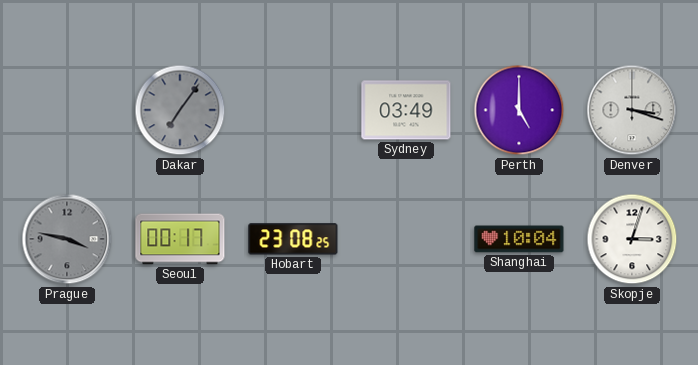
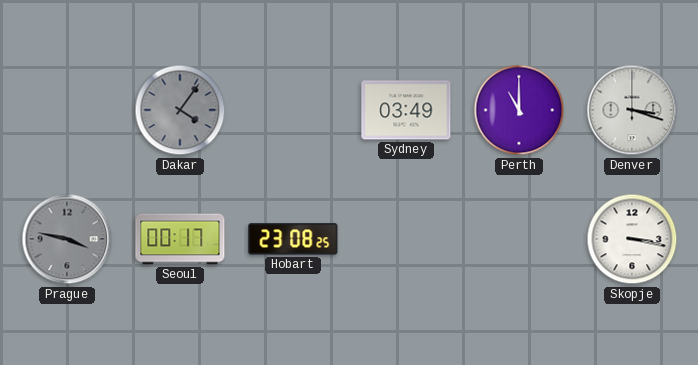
Dakar: 7:06 -> 4:06
Perth: 5:00 -> 11:00
Shanghai: 10:04 -> none
Skopje: 3:03 -> 3:17
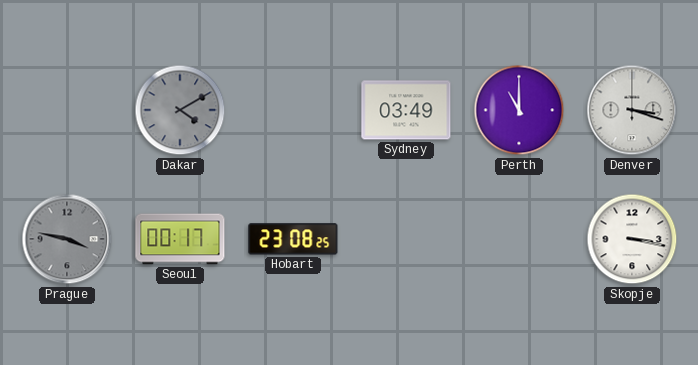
Dakar: 4:06 -> 4:10
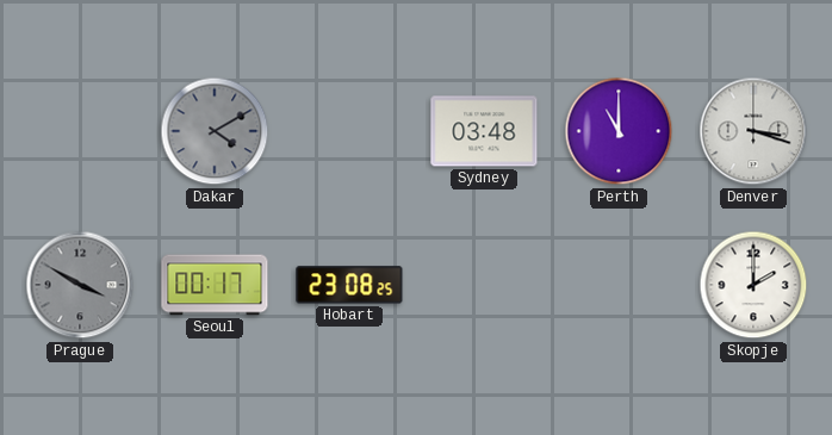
Sydney: 03:49 -> 03:48
Prague: 3:47 -> 3:50
Skopje: 3:17 -> 2:00
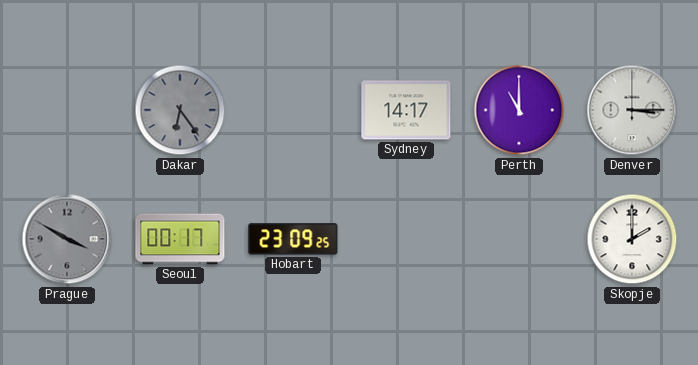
Dakar: 4:10 -> 6:24
Sydney: 03:48 -> 14:17
Denver: 3:18 -> 3:15
Hobart: 23:08 -> 23:09
